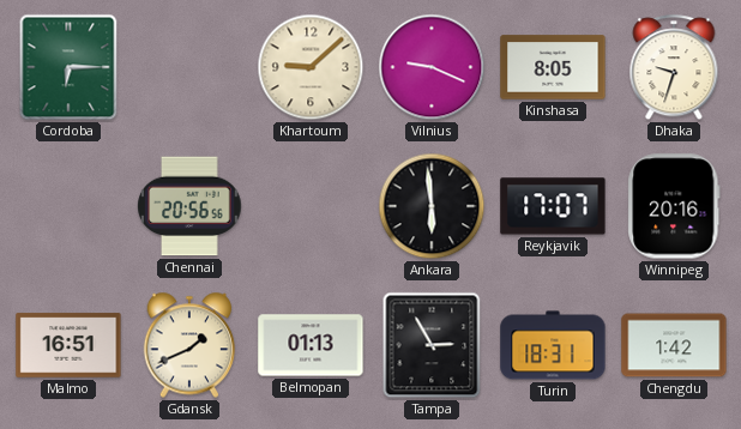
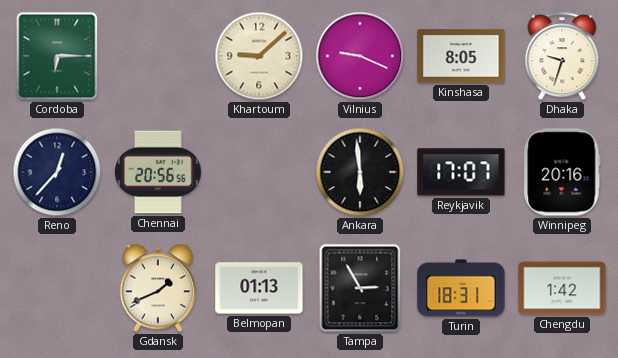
Reno: none -> 12:37
Malmo: 16:51 -> none
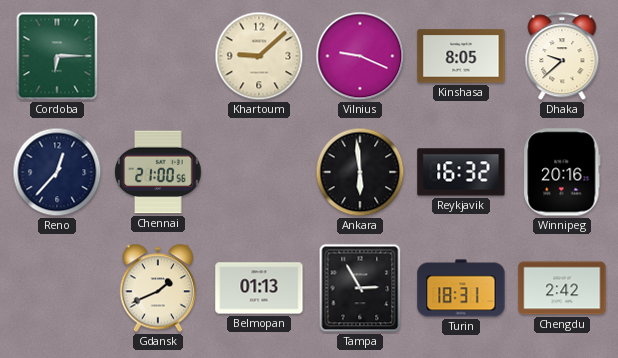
Dhaka: 9:33 -> 9:38
Chennai: 20:56 -> 21:00
Reykjavik: 17:07 -> 16:32
Chengdu: 1:42 -> 2:42
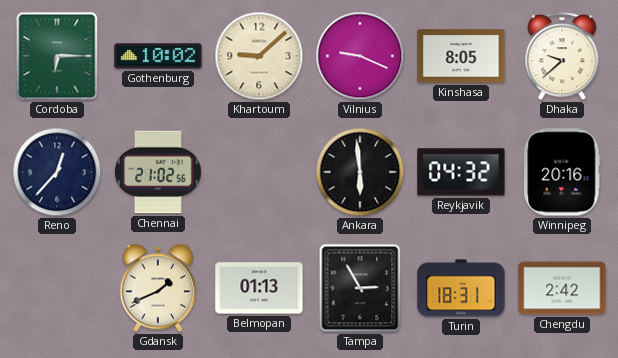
Gothenburg: none -> 10:02
Chennai: 21:00 -> 21:02
Reykjavik: 16:32 -> 04:32
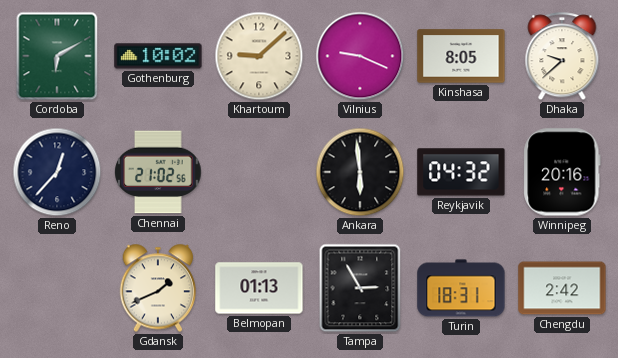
Cordoba: 6:15 -> 6:10
